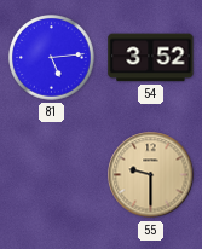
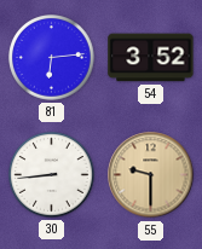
81: 5:14 -> 6:14
30: none -> 8:44
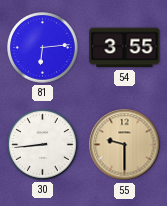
54: 3:52 -> 3:55
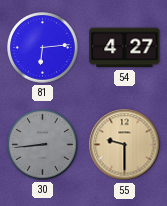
54: 3:55 -> 4:27
30 dial: white -> grey
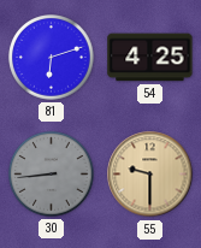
81: 6:14 -> 6:12
54: 4:27 -> 4:25
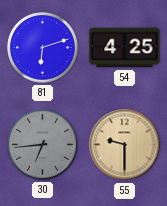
30: 8:44 -> 6:44
